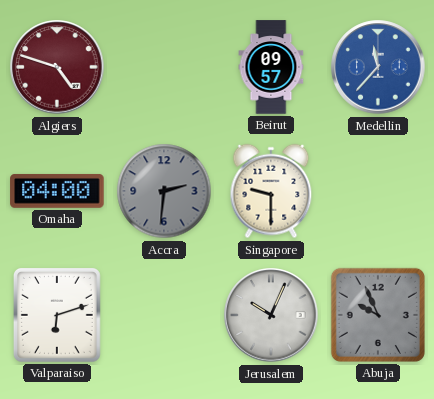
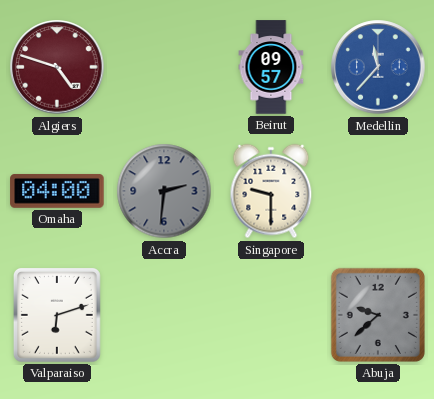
Jerusalem: 10:04 -> none
Abuja: 9:56 -> 9:38
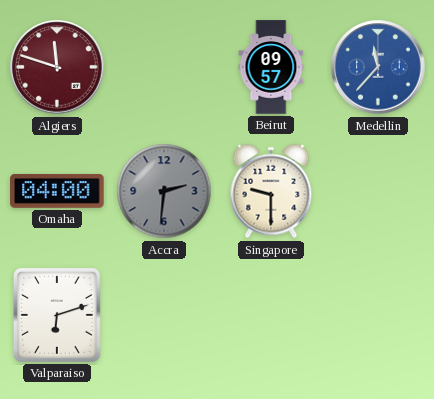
Algiers: 4:48 -> 11:48
Abuja: 9:38 -> none
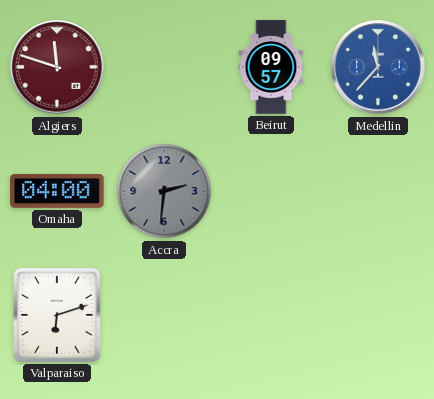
Singapore: 9:30 -> none
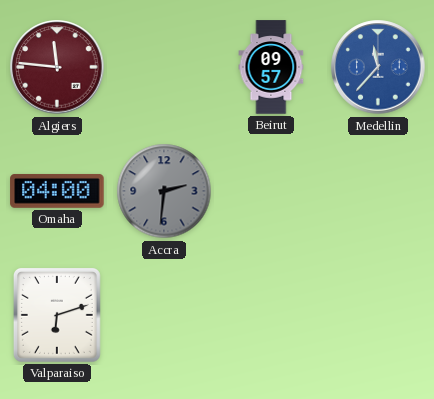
Algiers: 11:48 -> 11:46
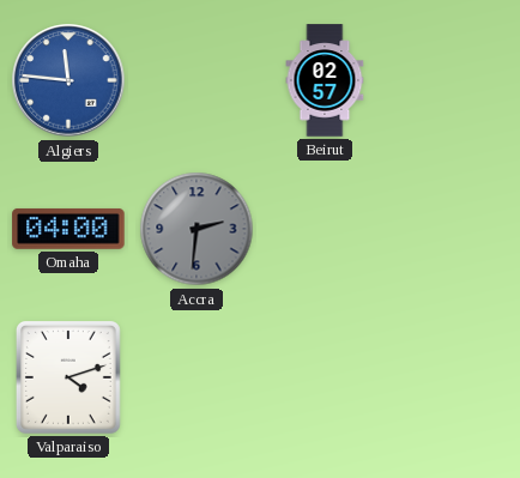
Algiers dial: burgundy -> blue
Beirut: 09:57 -> 02:57
Medellin: 11:37 -> none
Valparaiso: 6:12 -> 4:12
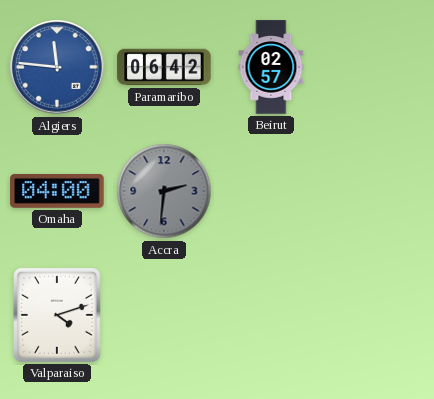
Paramaribo: none -> 06:42
